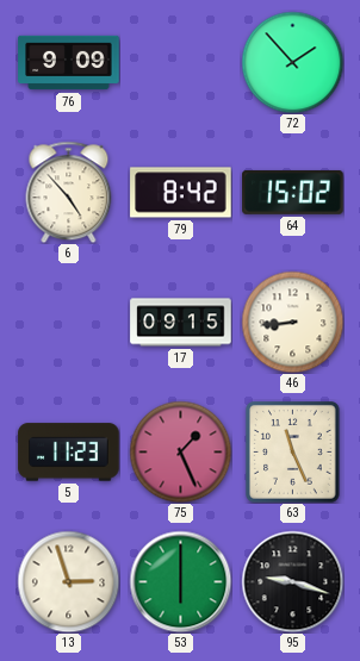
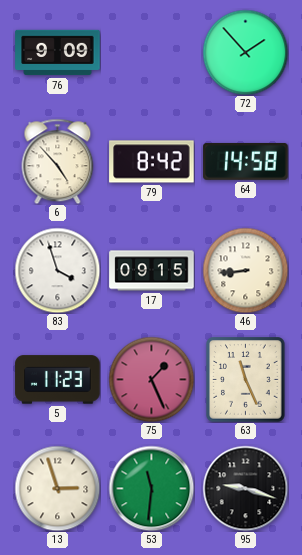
64: 15:02 -> 14:58
83: none -> 3:57
53: 6:00 -> 11:31
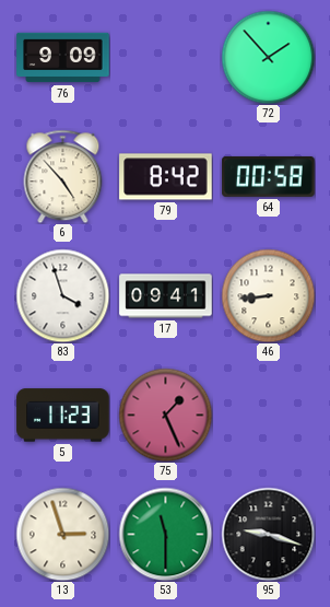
64: 14:58 -> 00:58
17: 09:15 -> 09:41
63: 11:26 -> none
53: 11:31 -> 11:30
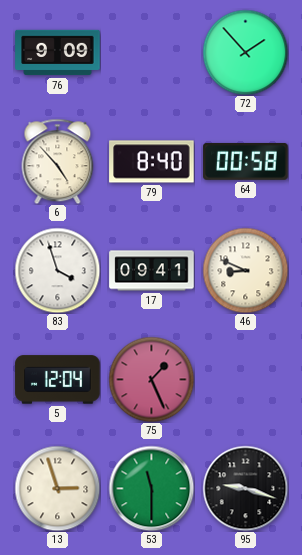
79: 8:42 -> 8:40
46: 8:44 -> 8:49
5: 11:23 -> 12:04
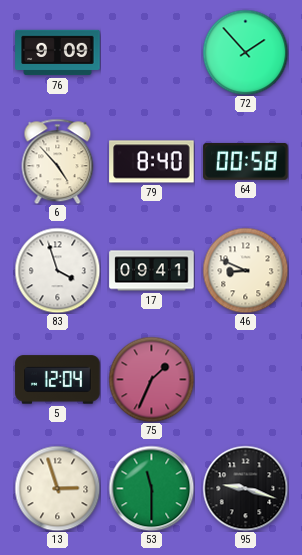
75: 1:26 -> 1:34
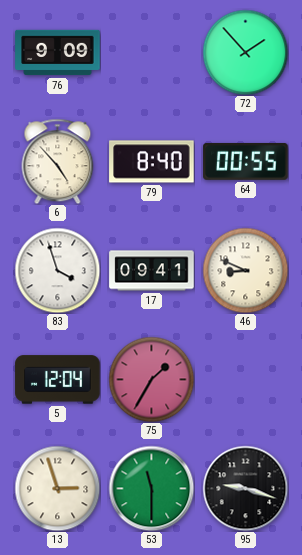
64: 00:58 -> 00:55
75: 1:34 -> 1:35
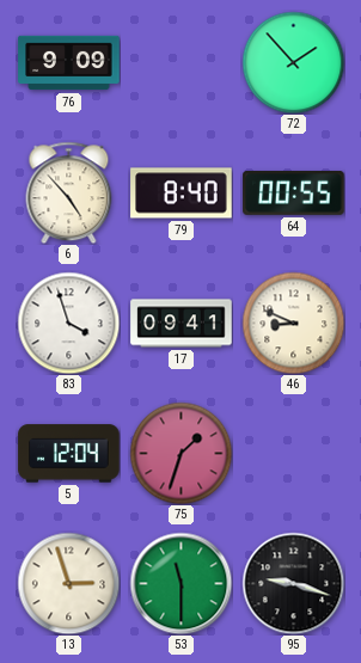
75: 1:35 -> 1:33
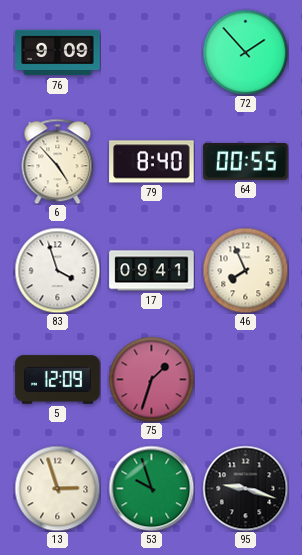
46: 8:49 -> 7:56
5: 12:04 -> 12:09
53: 11:30 -> 9:57
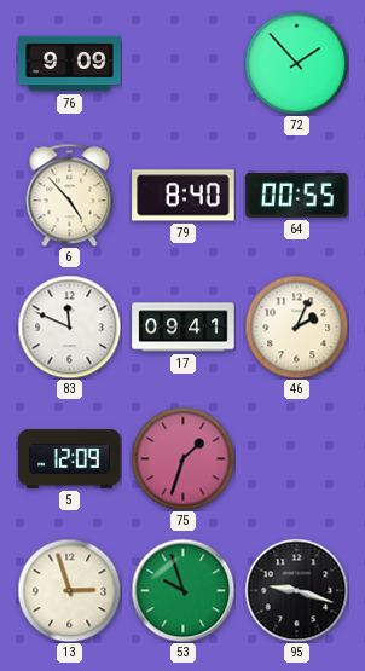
83: 3:57 -> 11:49
46: 7:56 -> 2:04
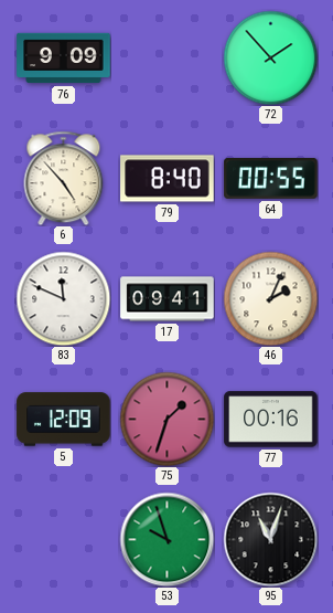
77: none -> 00:16
13: 2:57 -> none
95: 9:18 -> 11:03
